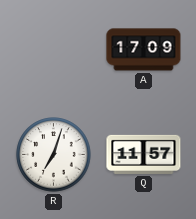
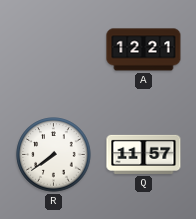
A: 17:09 -> 12:21
R: 7:03 -> 7:39
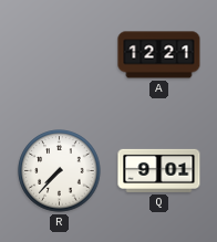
R: 7:39 -> 7:37
Q: 11:57 -> 9:01
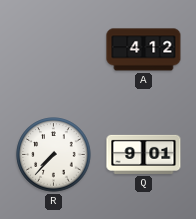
A: 12:21 -> 4:12
